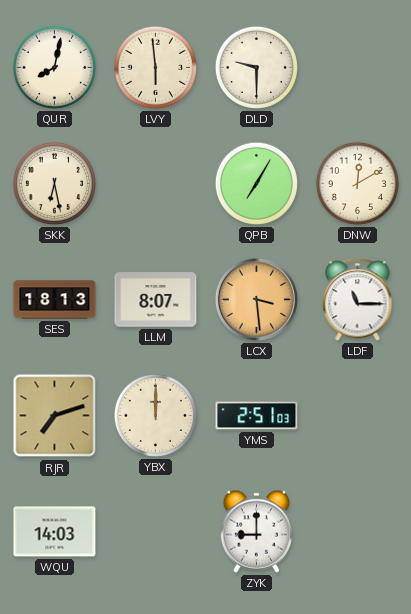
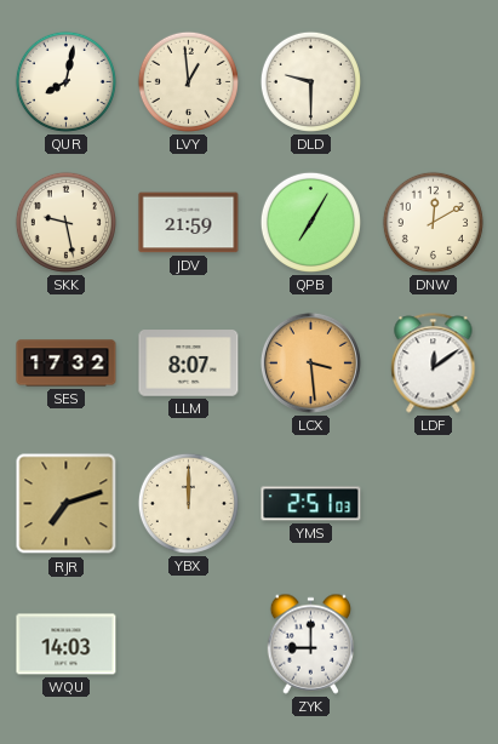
LVY: 5:59 -> 12:59
SKK: 6:28 -> 9:28
JDV: none -> 21:59
SES: 18:13 -> 17:32
LDF: 11:15 -> 12:09
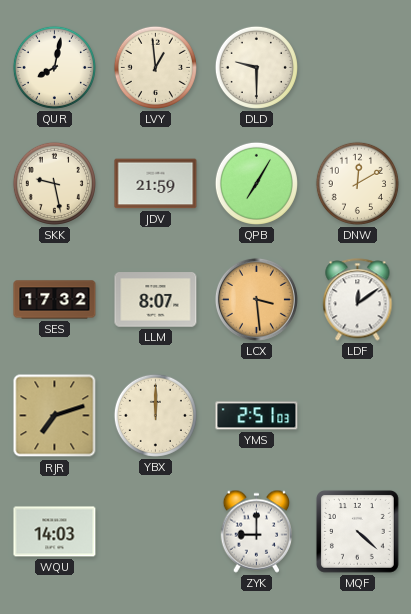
MQF: none -> 4:22
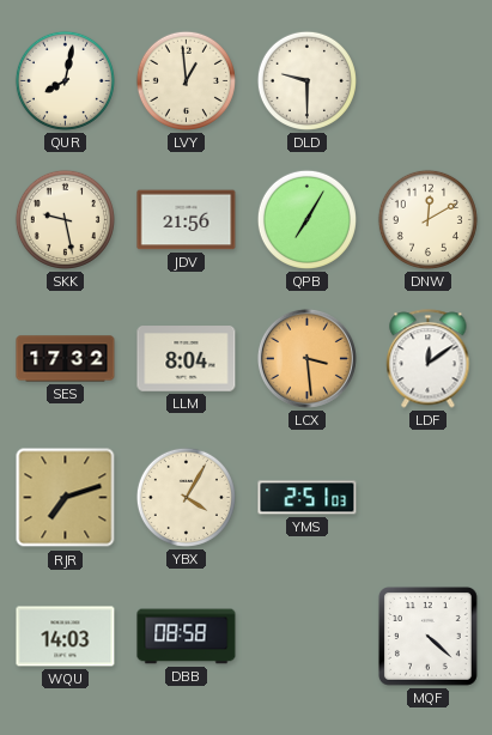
JDV: 21:59 -> 21:56
LLM: 8:07 -> 8:04
YBX: 12:00 -> 4:05
DBB: none -> 08:58
ZYK: 9:00 -> none
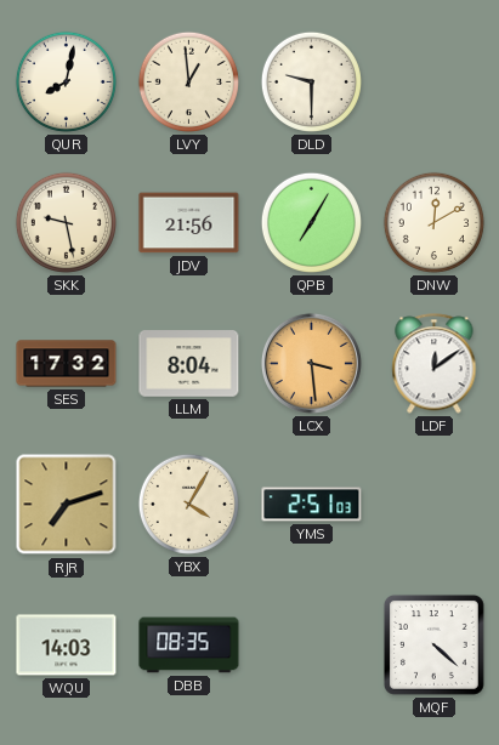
DBB: 08:58 -> 08:35
